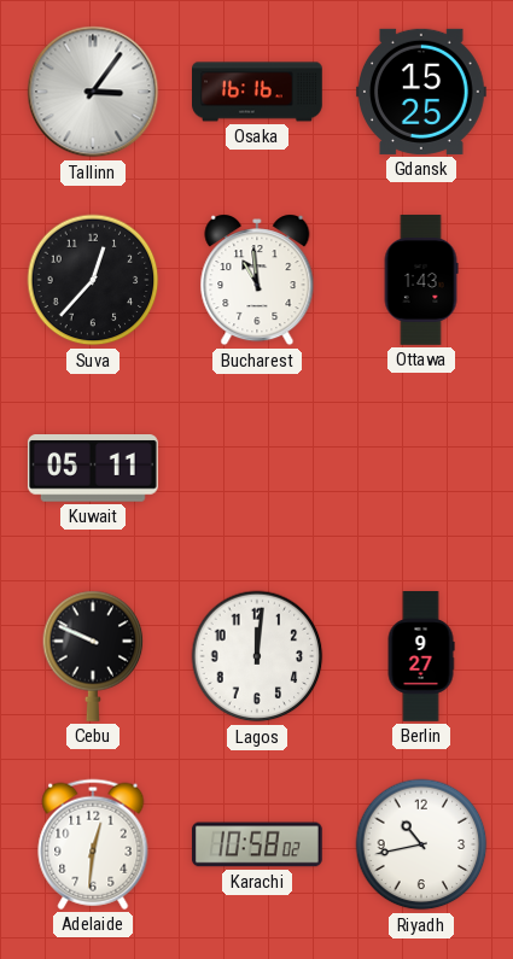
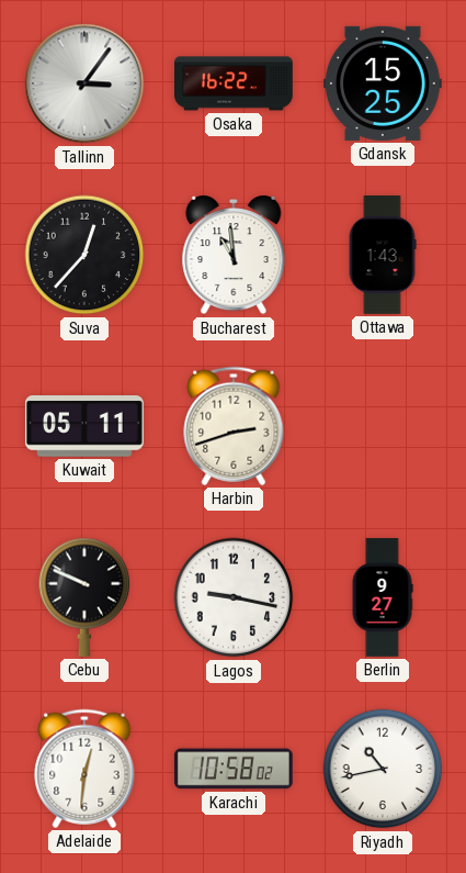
Osaka: 16:16 -> 16:22
Harbin: none -> 2:42
Lagos: 12:01 -> 9:17
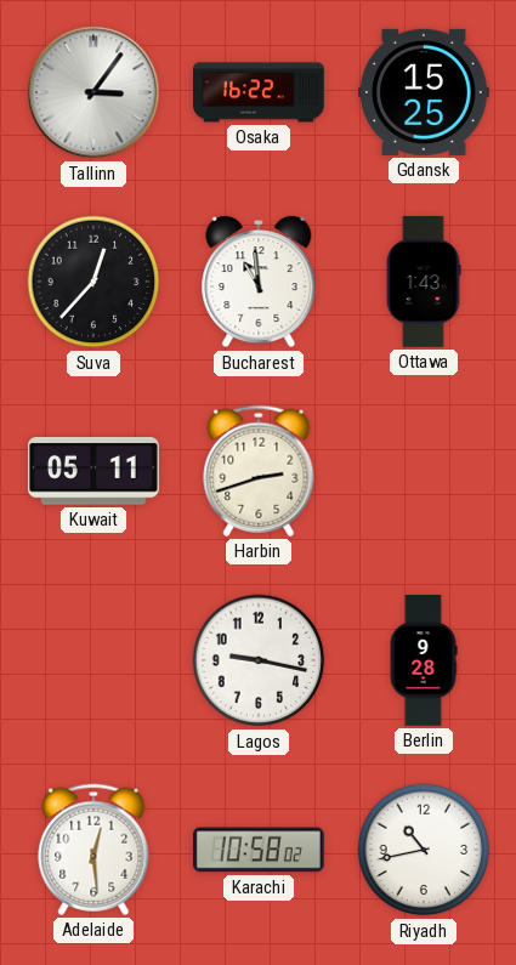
Cebu: 9:49 -> none
Berlin: 9:27 -> 9:28
Adelaide: 12:31 -> 12:29
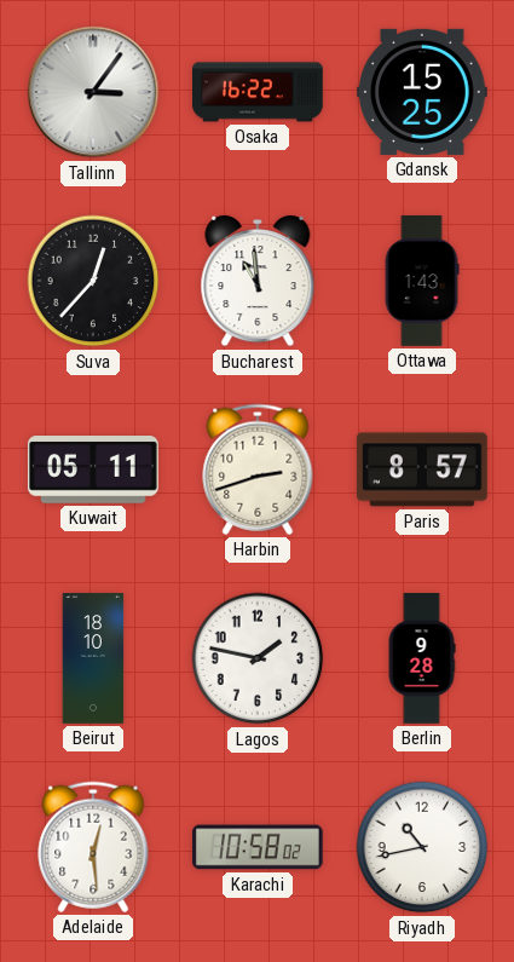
Paris: none -> 8:57
Beirut: none -> 18:10
Lagos: 9:17 -> 1:47
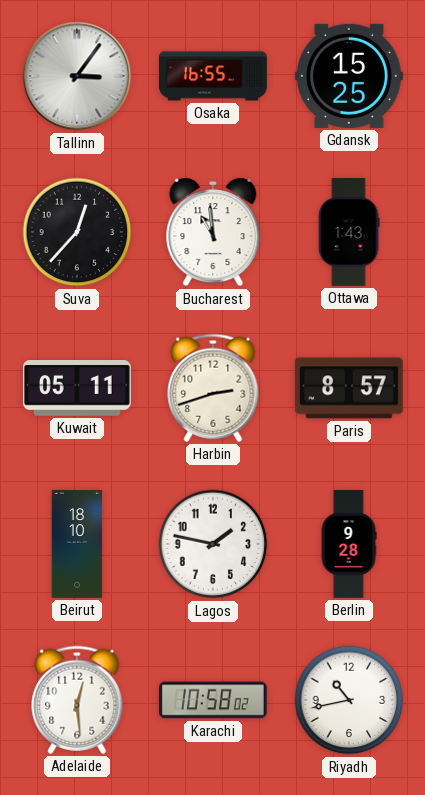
Osaka: 16:22 -> 16:55
